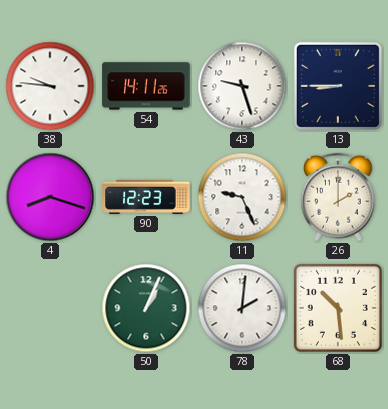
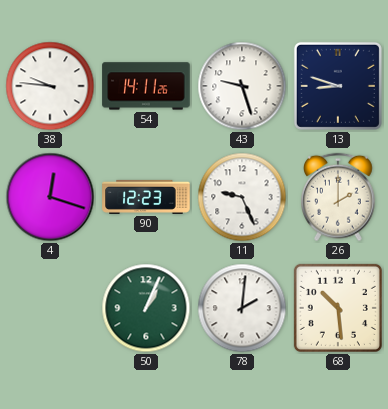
13: 8:45 -> 8:48
4: 8:18 -> 12:18
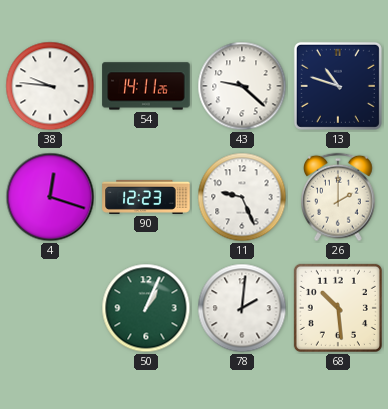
43: 9:27 -> 9:22
13: 8:48 -> 10:48
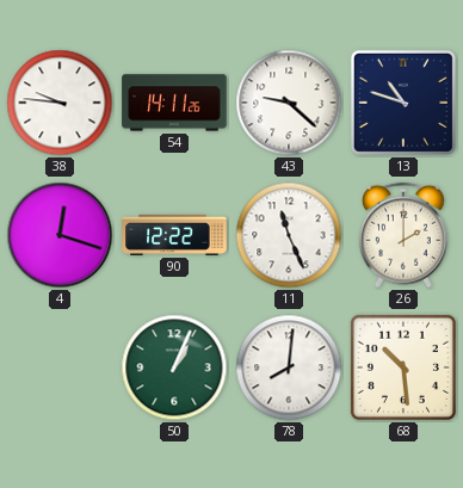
90: 12:23 -> 12:22
11: 9:26 -> 11:26
78: 2:01 -> 8:01
